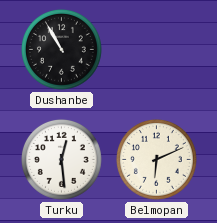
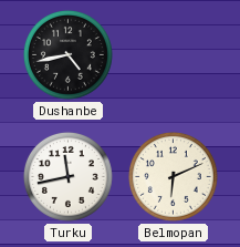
Dushanbe: 10:55 -> 4:43
Turku: 12:29 -> 11:43
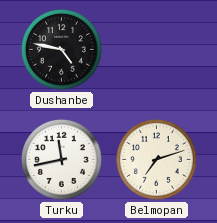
Dushanbe: 4:43 -> 4:47
Belmopan: 6:11 -> 7:12
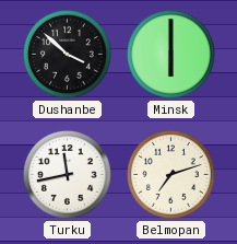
Dushanbe: 4:47 -> 3:52
Minsk: none -> 6:00
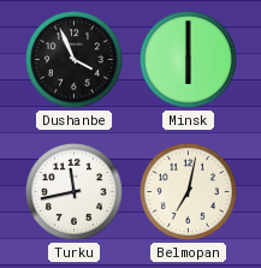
Dushanbe: 3:52 -> 3:56
Belmopan: 7:12 -> 7:02
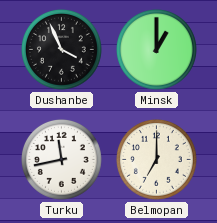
Minsk: 6:00 -> 1:00
Belmopan: 7:02 -> 7:00
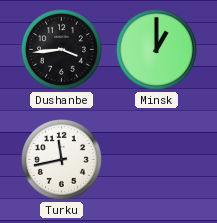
Dushanbe: 3:56 -> 3:44
Belmopan: 7:00 -> none
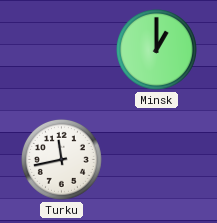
Dushanbe: 3:44 -> none
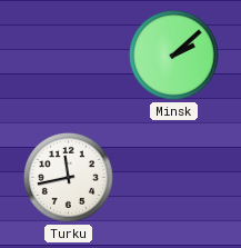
Minsk: 1:00 -> 2:08
